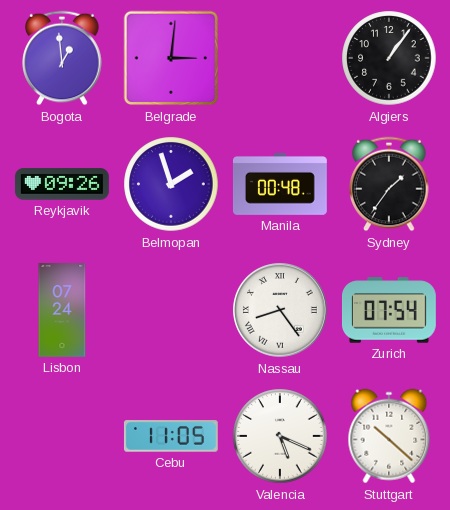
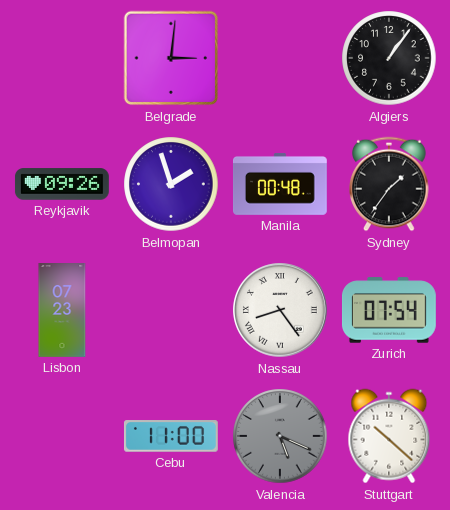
Bogota: 12:59 -> none
Lisbon: 07:24 -> 07:23
Cebu: 11:05 -> 11:00
Valencia dial: white -> grey
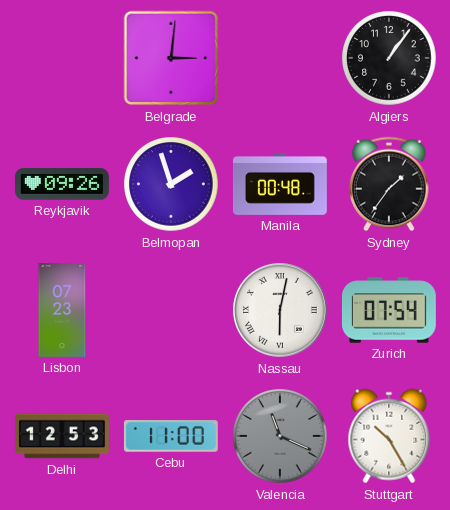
Nassau: 8:24 -> 6:02
Delhi: none -> 12:53
Valencia: 5:19 -> 11:19
Stuttgart: 10:22 -> 10:25
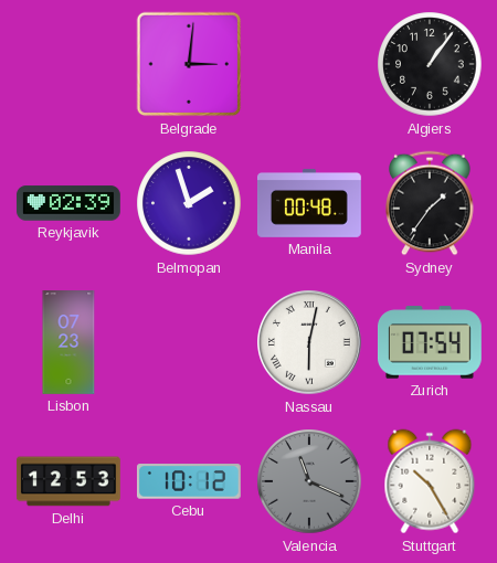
Reykjavik: 09:26 -> 02:39
Cebu: 11:00 -> 10:12
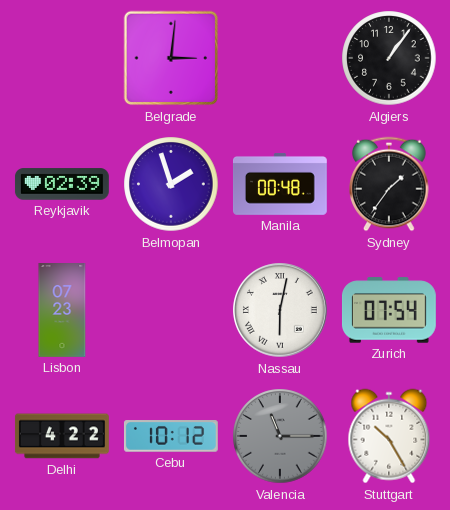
Delhi: 12:53 -> 4:22
Valencia: 11:19 -> 11:15
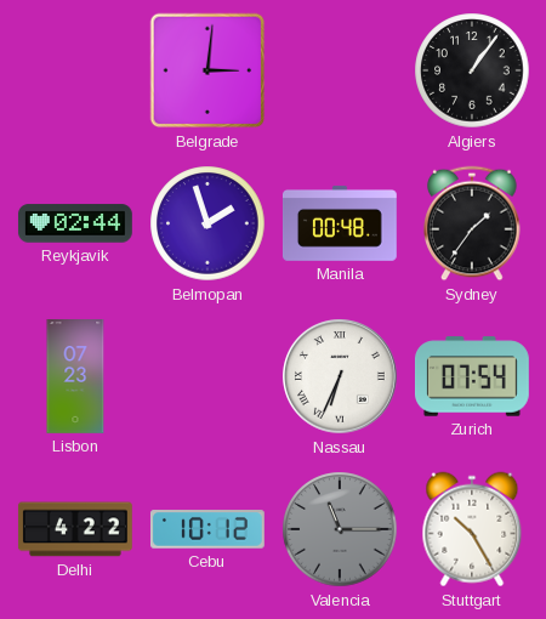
Reykjavik: 02:39 -> 02:44
Nassau: 6:02 -> 6:34
